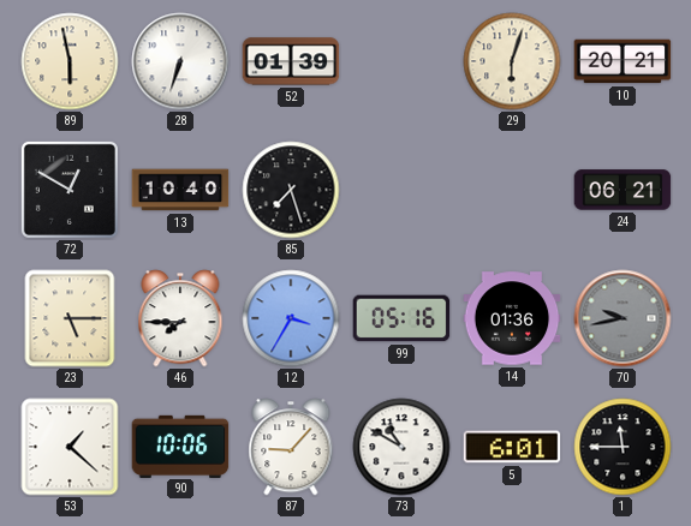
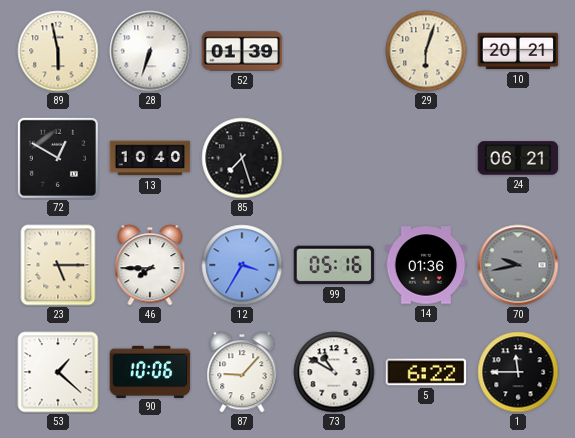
5: 6:01 -> 6:22
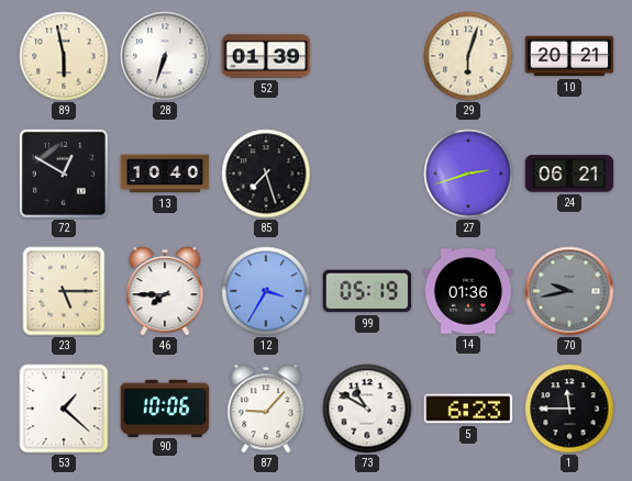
27: none -> 2:42
99: 05:16 -> 05:19
5: 6:22 -> 6:23
